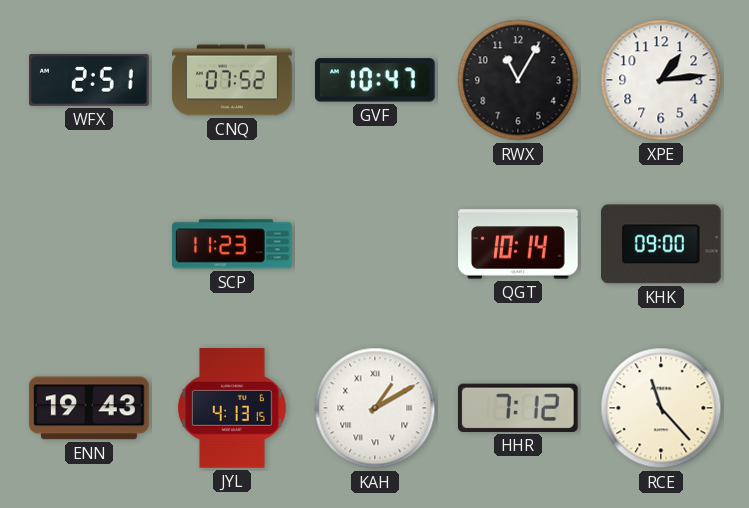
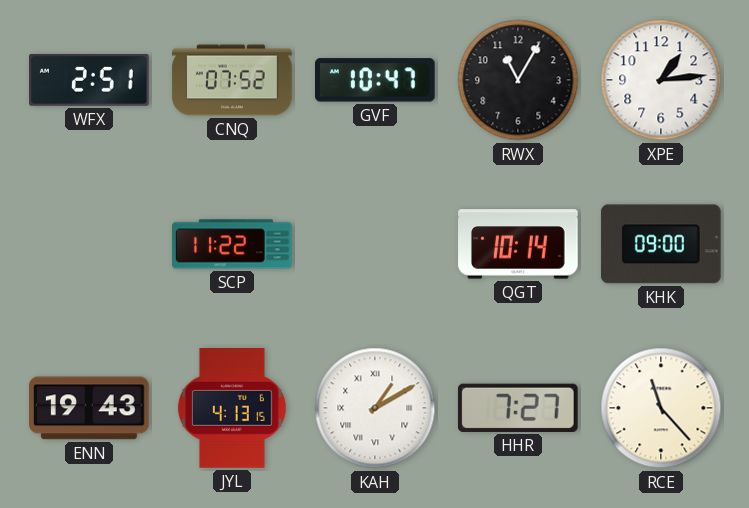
SCP: 11:23 -> 11:22
HHR: 7:12 -> 7:27
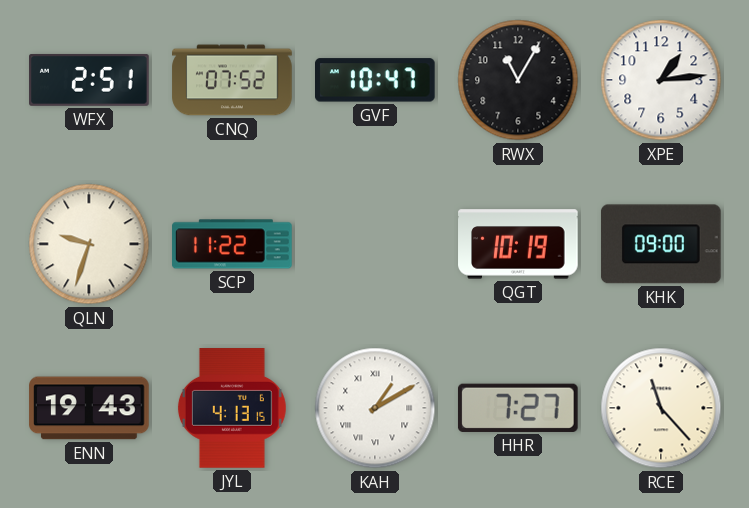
QLN: none -> 9:33
QGT: 10:14 -> 10:19
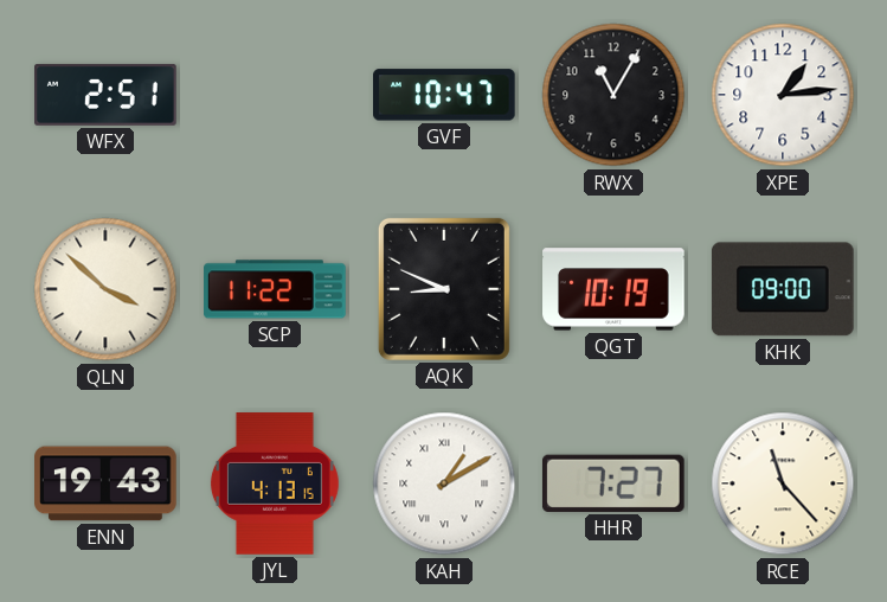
CNQ: 07:52 -> none
QLN: 9:33 -> 3:52
AQK: none -> 8:49
